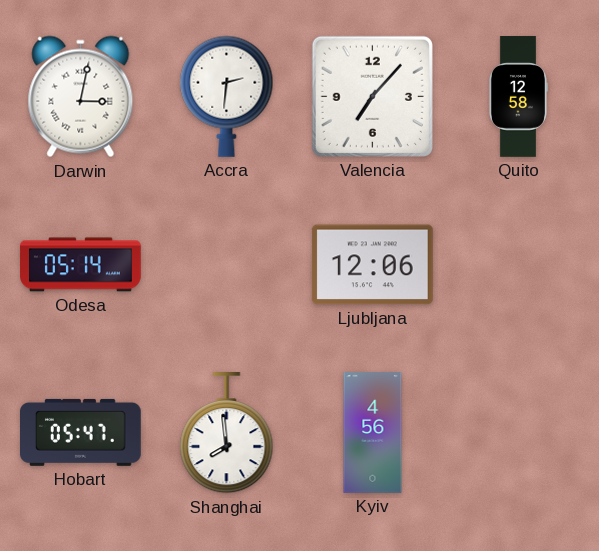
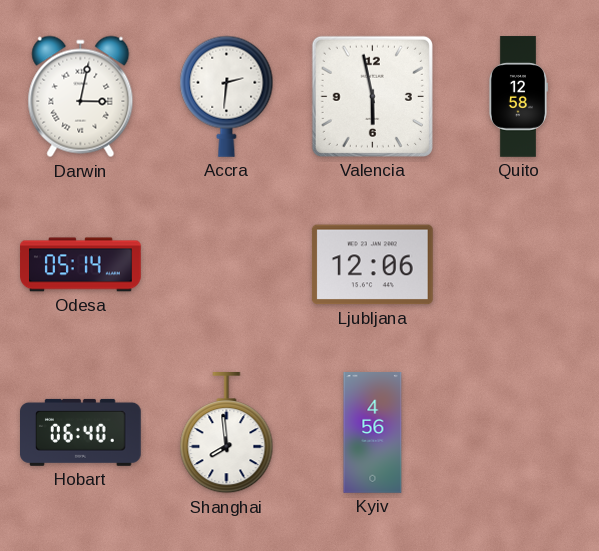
Valencia: 7:07 -> 5:58
Hobart: 05:47 -> 06:40
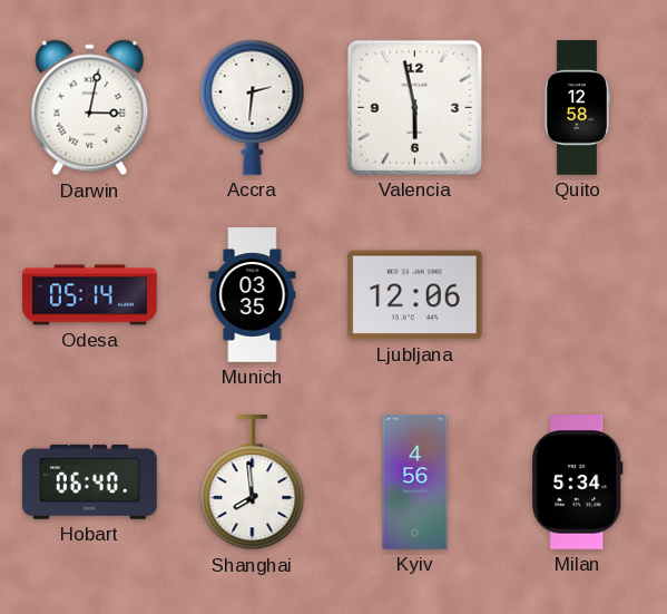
Munich: none -> 03:35
Milan: none -> 5:34
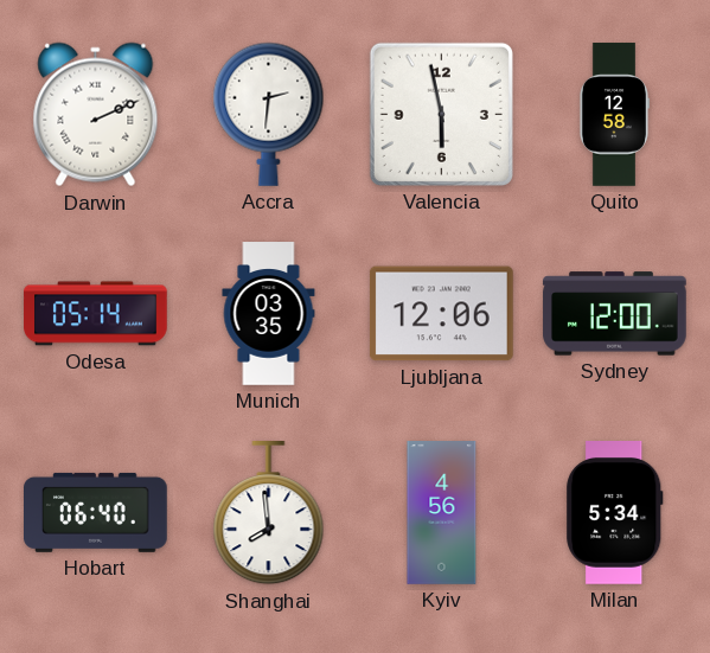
Darwin: 3:02 -> 2:11
Sydney: none -> 12:00
